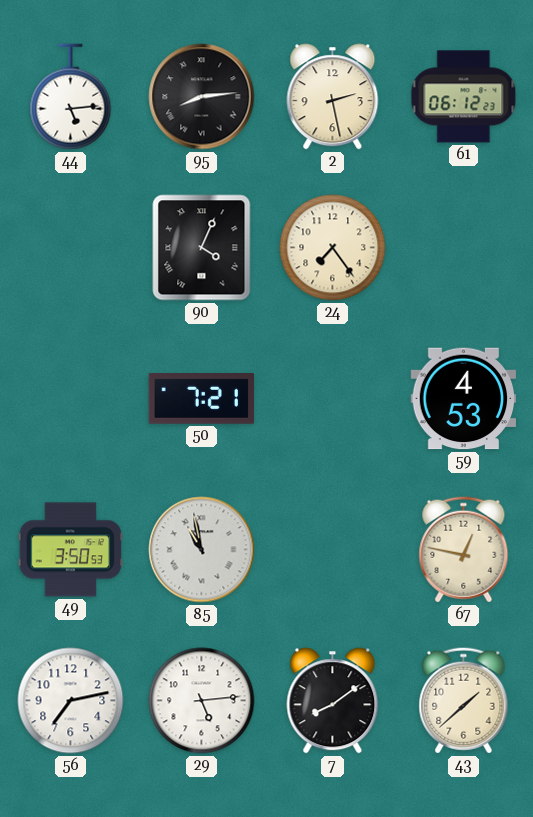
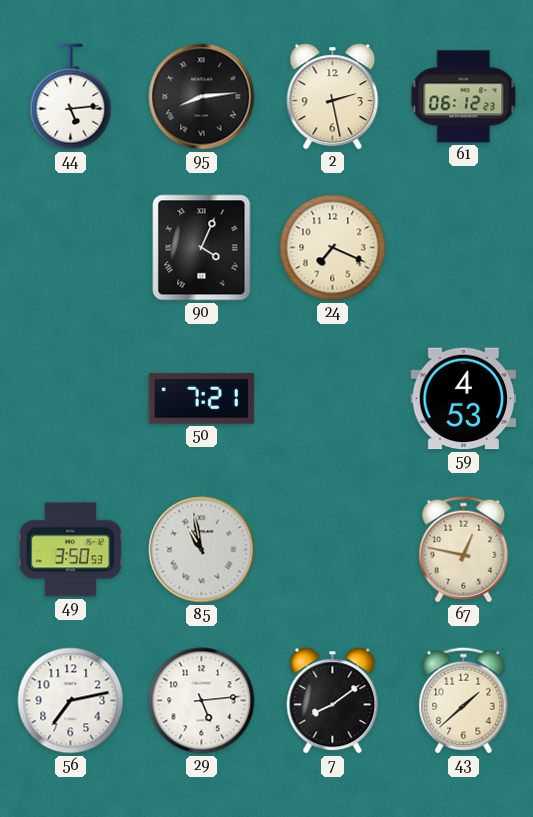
24: 7:24 -> 7:19
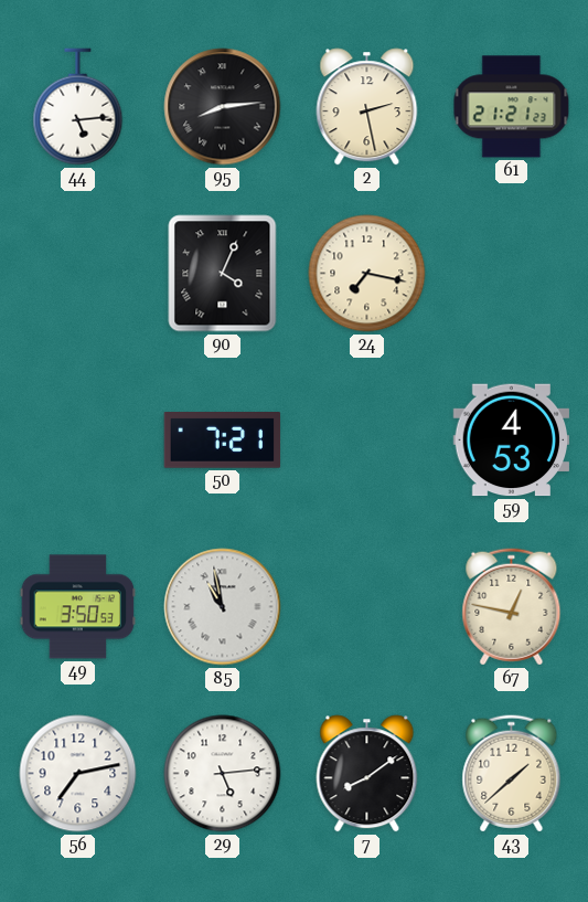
61: 06:12 -> 21:21
24: 7:19 -> 7:17
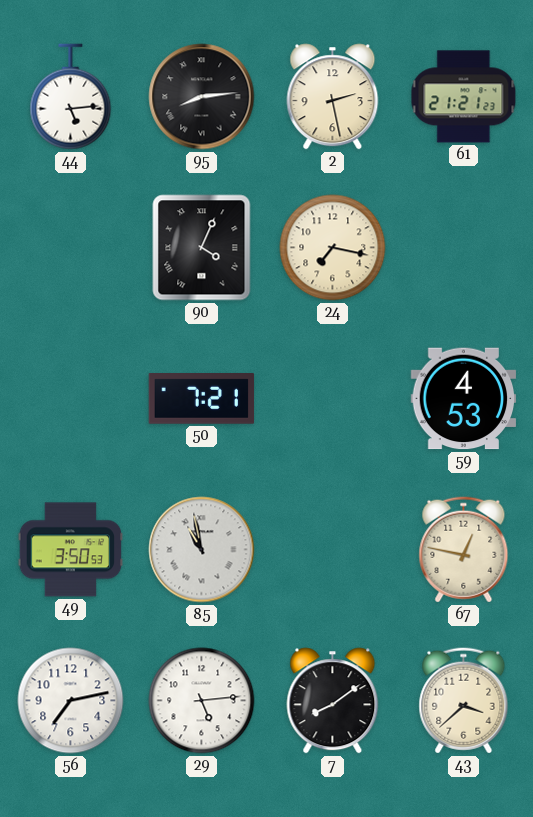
43: 1:38 -> 3:38
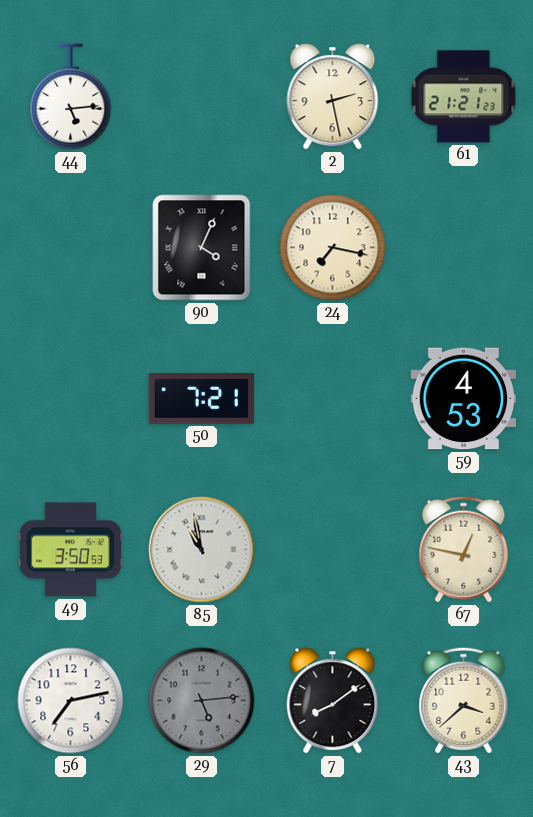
95: 8:14 -> none
29 dial: white -> grey
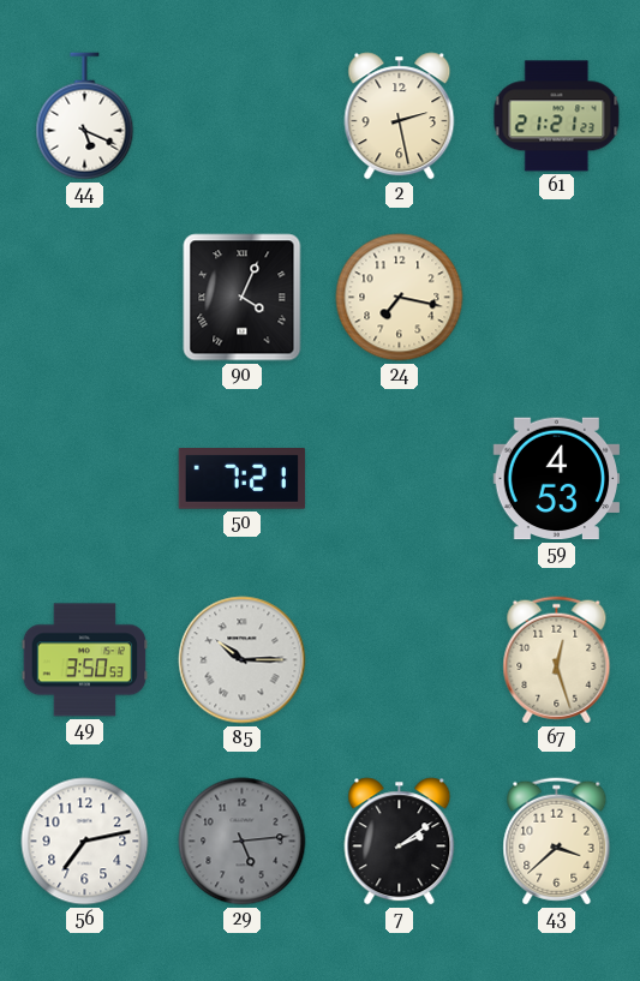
44: 5:14 -> 5:19
85: 10:58 -> 10:15
67: 12:47 -> 12:27
7: 8:09 -> 2:09
